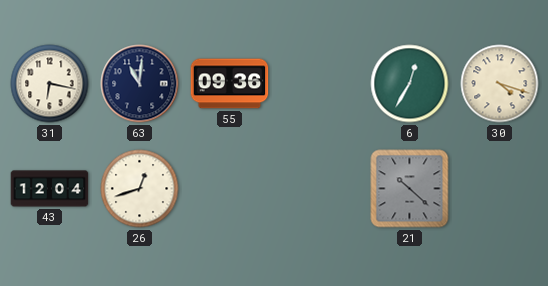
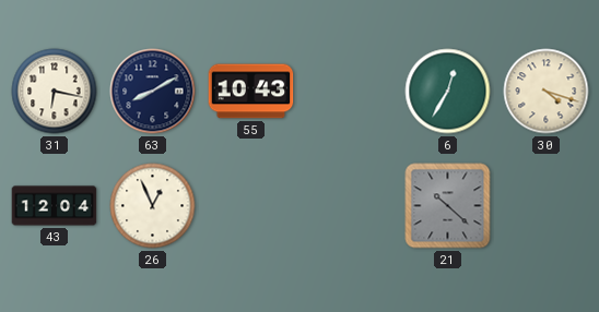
63: 11:01 -> 8:10
55: 09:36 -> 10:43
26: 12:42 -> 12:56
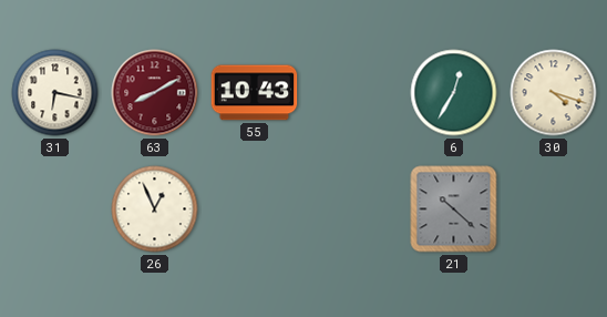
63 dial: navy -> burgundy
43: 12:04 -> none
